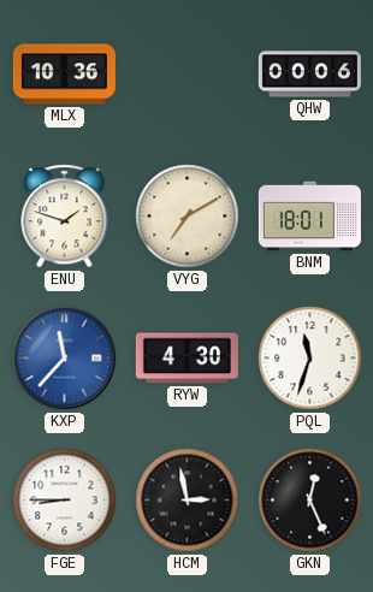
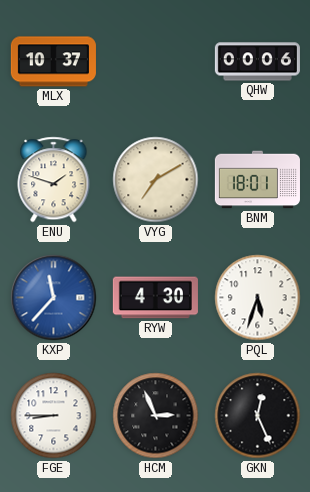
MLX: 10:36 -> 10:37
PQL: 11:33 -> 5:33
HCM: 2:58 -> 2:56
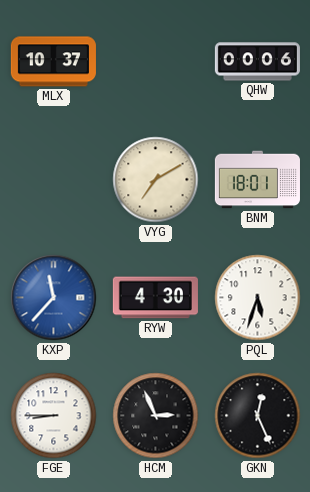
ENU: 1:48 -> none
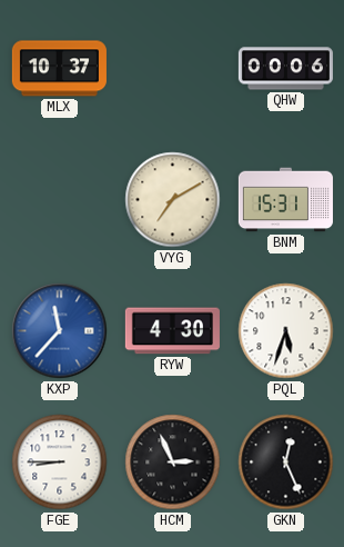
BNM: 18:01 -> 15:31
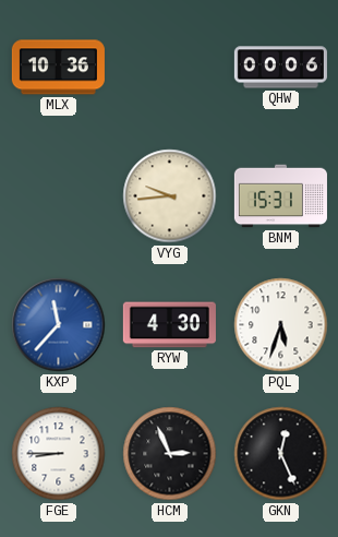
MLX: 10:37 -> 10:36
VYG: 7:10 -> 9:44
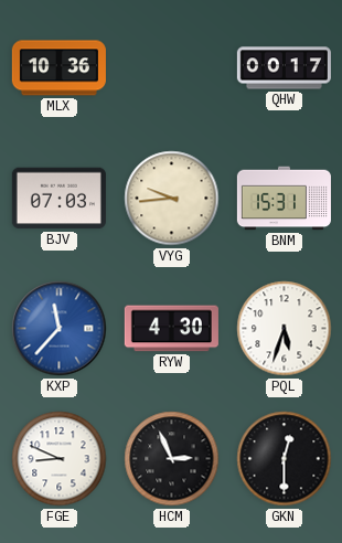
QHW: 00:06 -> 00:17
BJV: none -> 07:03
FGE: 8:45 -> 8:49
GKN: 12:26 -> 12:30
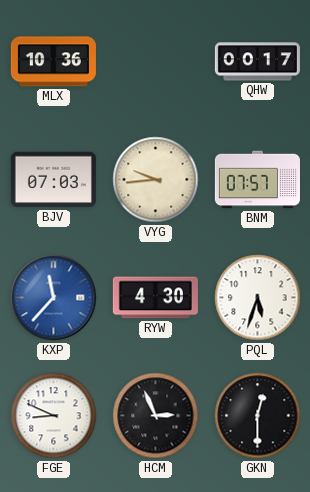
BNM: 15:31 -> 07:57
